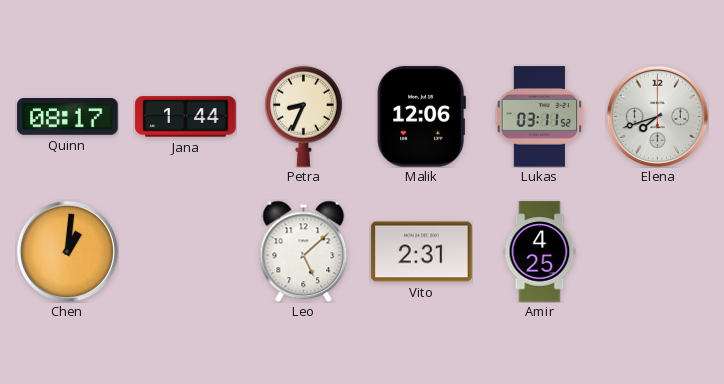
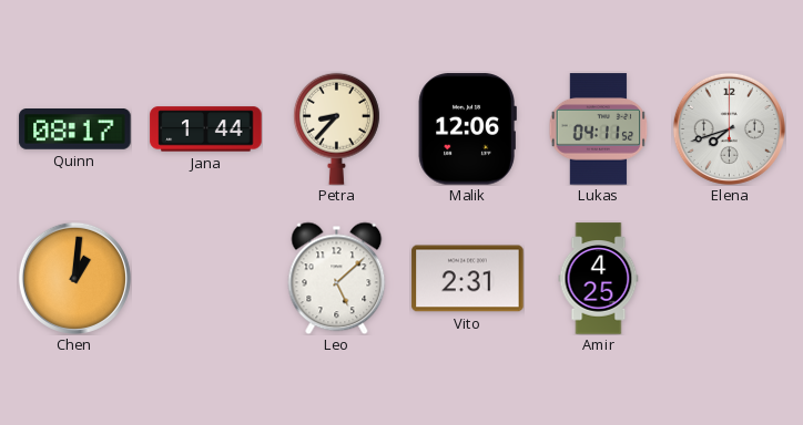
Petra: 8:34 -> 8:37
Lukas: 03:11 -> 04:11
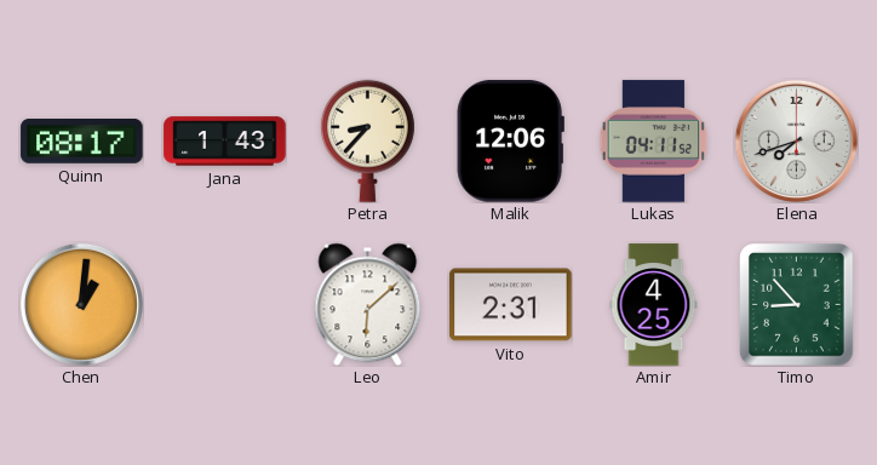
Jana: 1:44 -> 1:43
Leo: 5:08 -> 6:08
Timo: none -> 8:53
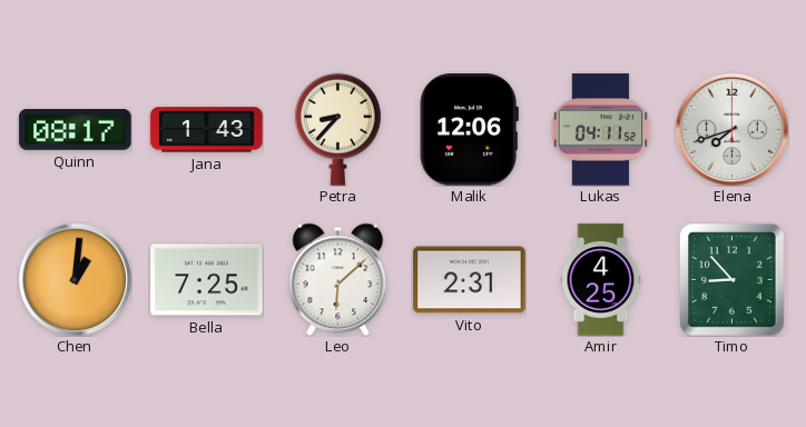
Bella: none -> 7:25
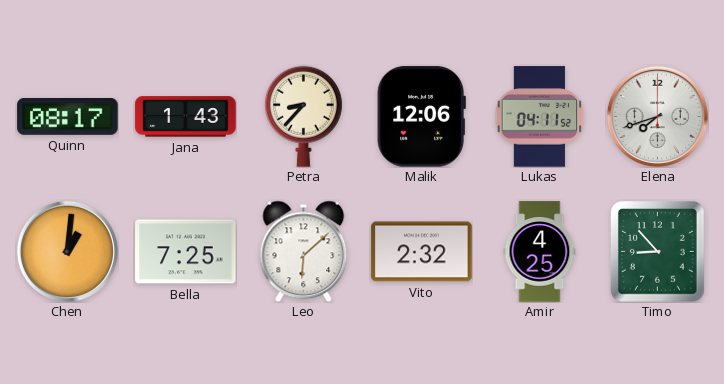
Vito: 2:31 -> 2:32
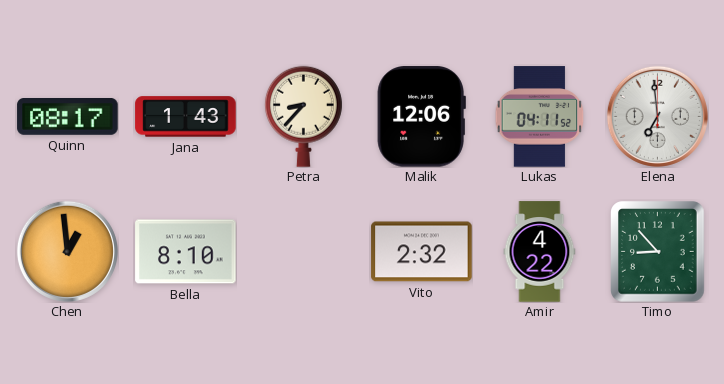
Elena: 7:42 -> 6:59
Chen: 1:01 -> 12:59
Bella: 7:25 -> 8:10
Leo: 6:08 -> none
Amir: 4:25 -> 4:22
